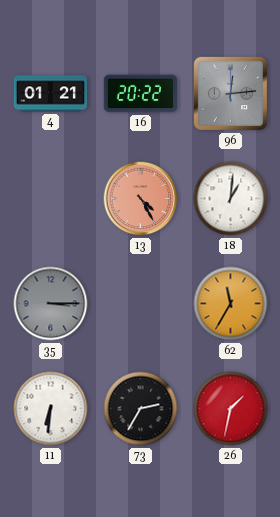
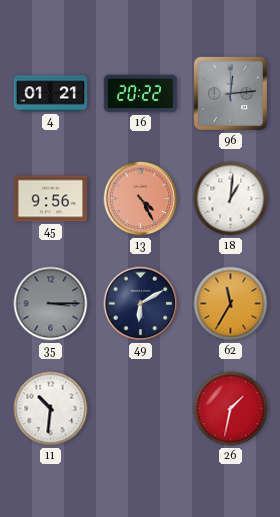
45: none -> 9:56
49: none -> 6:10
11: 6:31 -> 10:31
73: 2:35 -> none
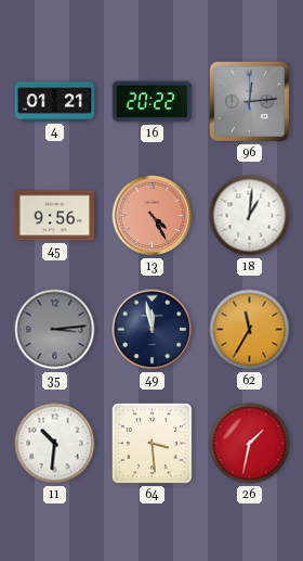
35: 3:15 -> 3:14
49: 6:10 -> 11:58
64: none -> 3:29
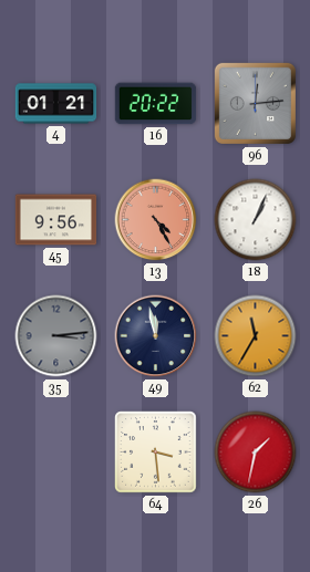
18: 1:01 -> 1:04
11: 10:31 -> none
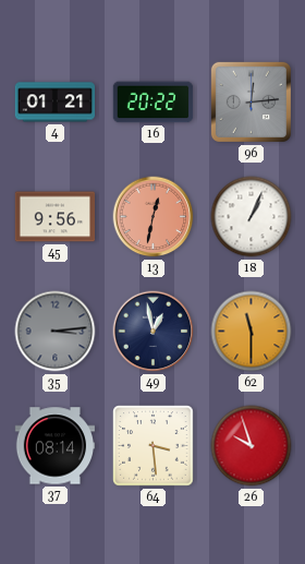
13: 4:25 -> 12:32
49: 11:58 -> 12:58
62: 11:35 -> 11:30
37: none -> 08:14
26: 1:32 -> 9:57
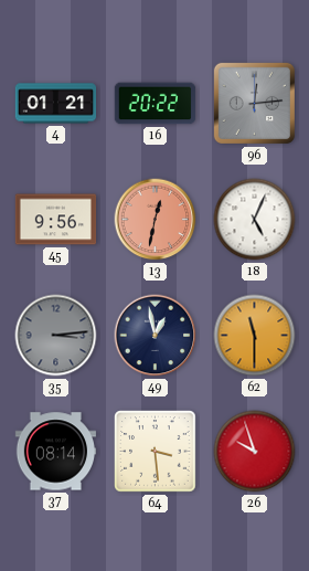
18: 1:04 -> 5:04
